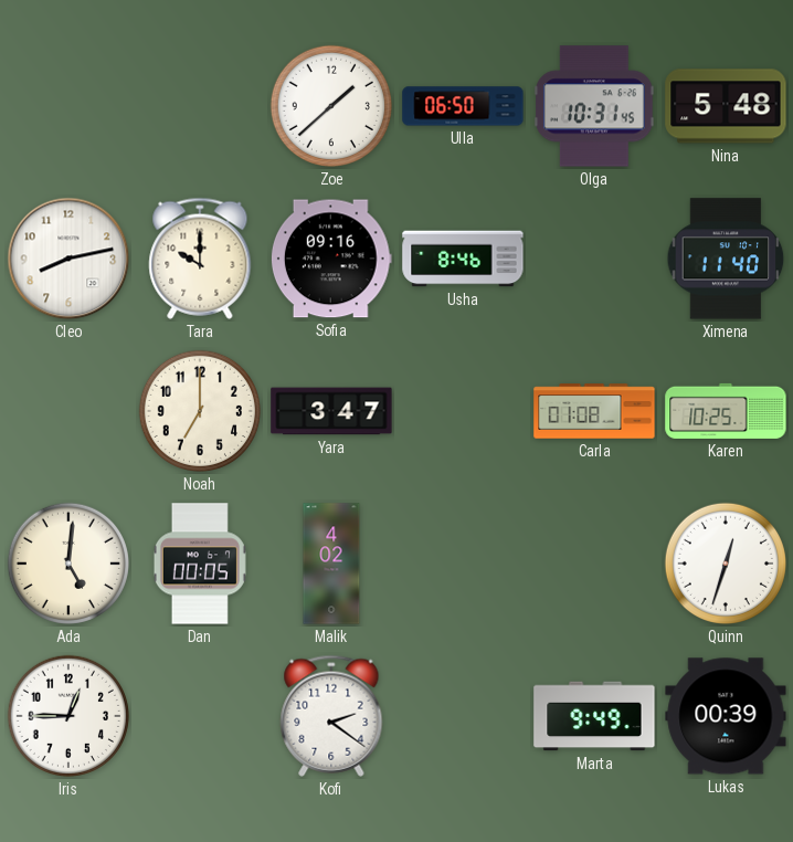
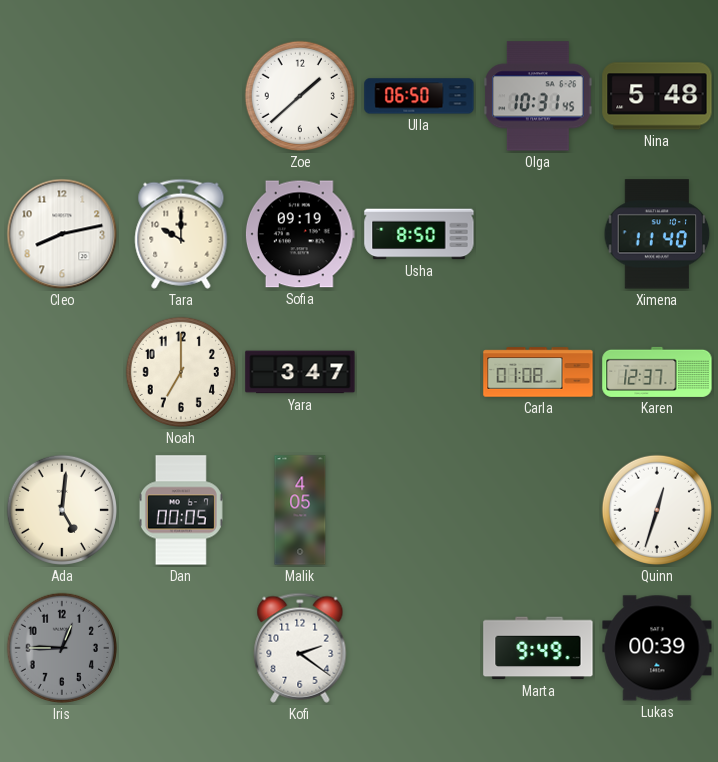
Sofia: 09:16 -> 09:19
Usha: 8:46 -> 8:50
Karen: 10:25 -> 12:37
Malik: 4:02 -> 4:05
Iris dial: white -> grey
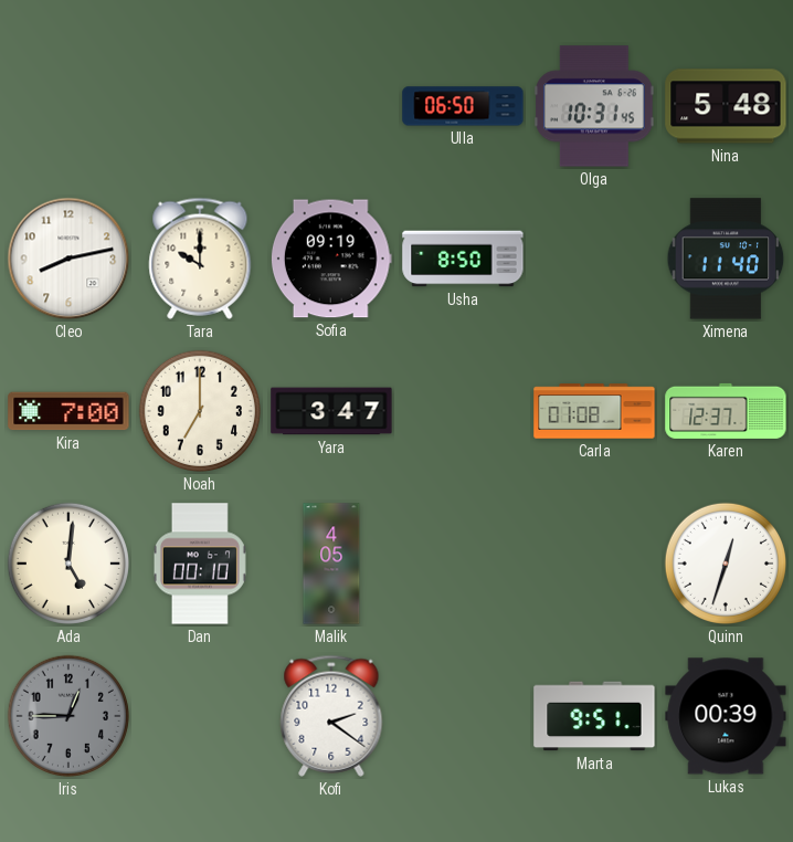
Zoe: 1:38 -> none
Kira: none -> 7:00
Dan: 00:05 -> 00:10
Marta: 9:49 -> 9:51
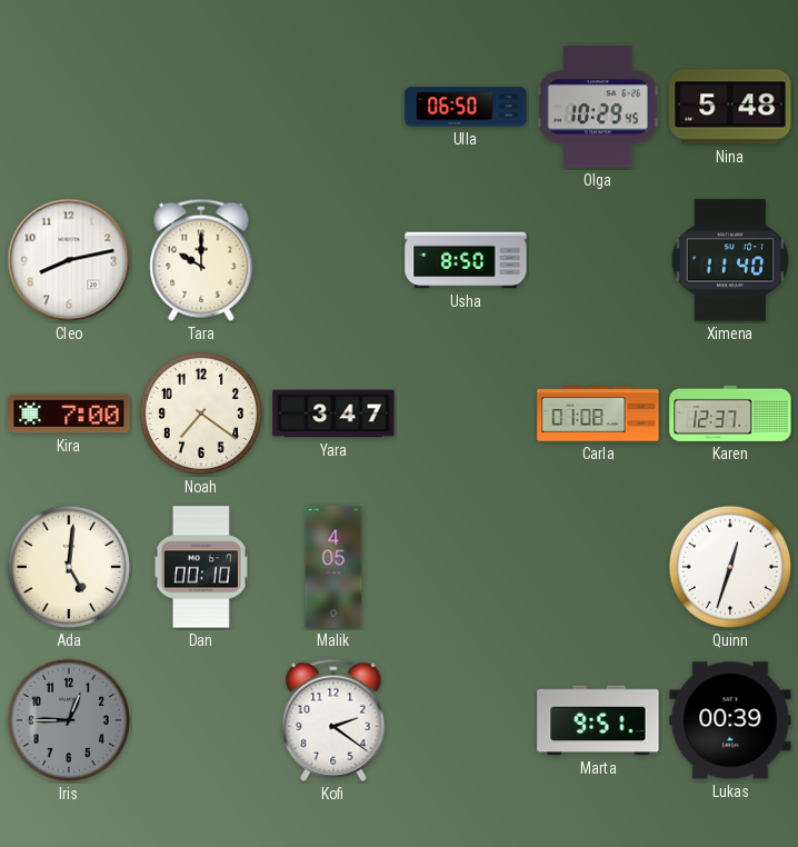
Olga: 10:31 -> 10:29
Sofia: 09:19 -> none
Noah: 7:00 -> 7:21
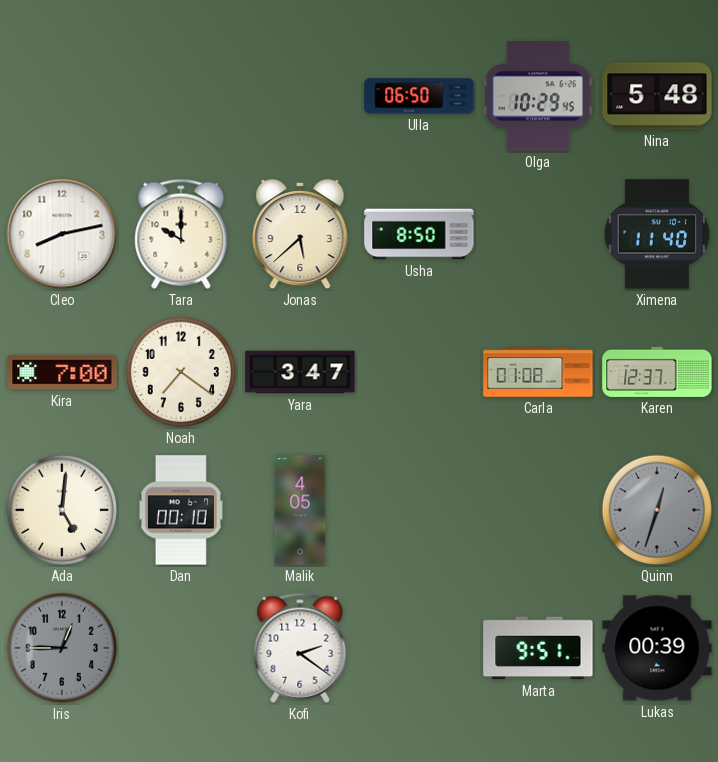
Jonas: none -> 5:38
Quinn dial: white -> grey
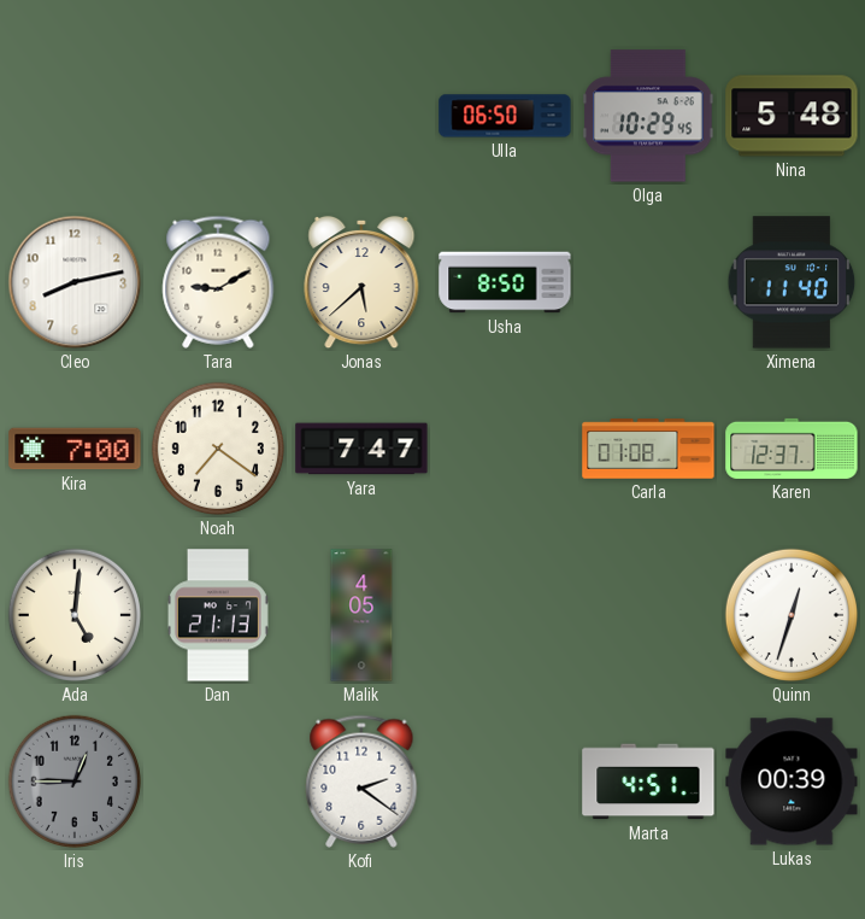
Tara: 10:00 -> 9:10
Yara: 3:47 -> 7:47
Dan: 00:10 -> 21:13
Quinn dial: grey -> white
Marta: 9:51 -> 4:51
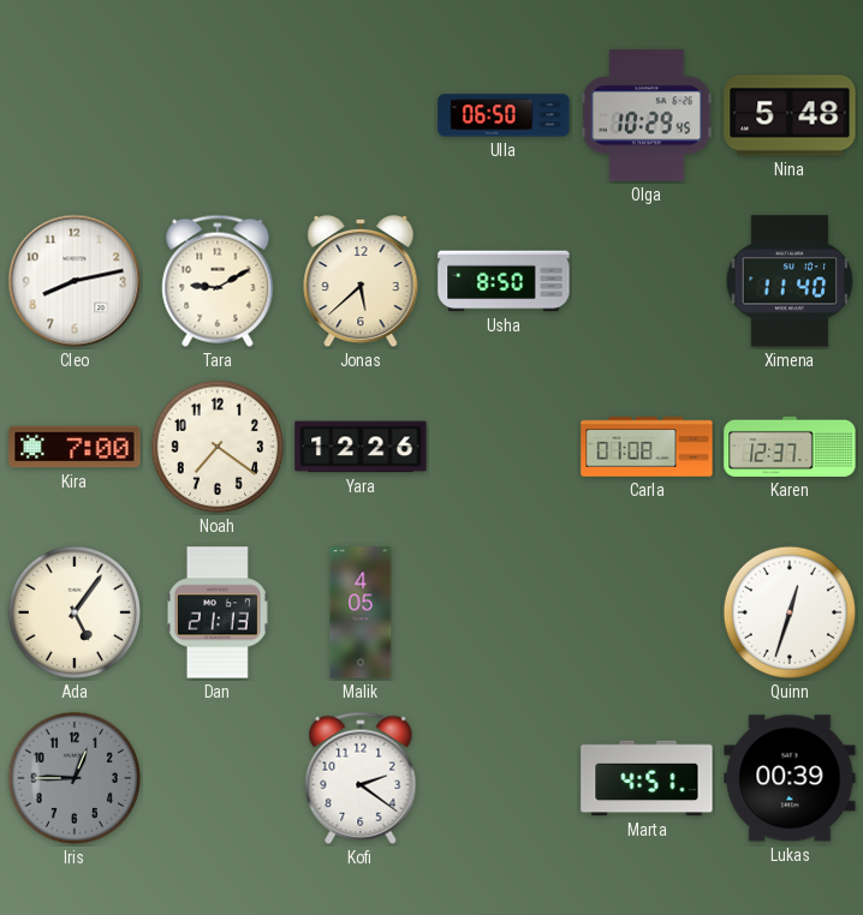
Yara: 7:47 -> 12:26
Ada: 5:01 -> 5:06
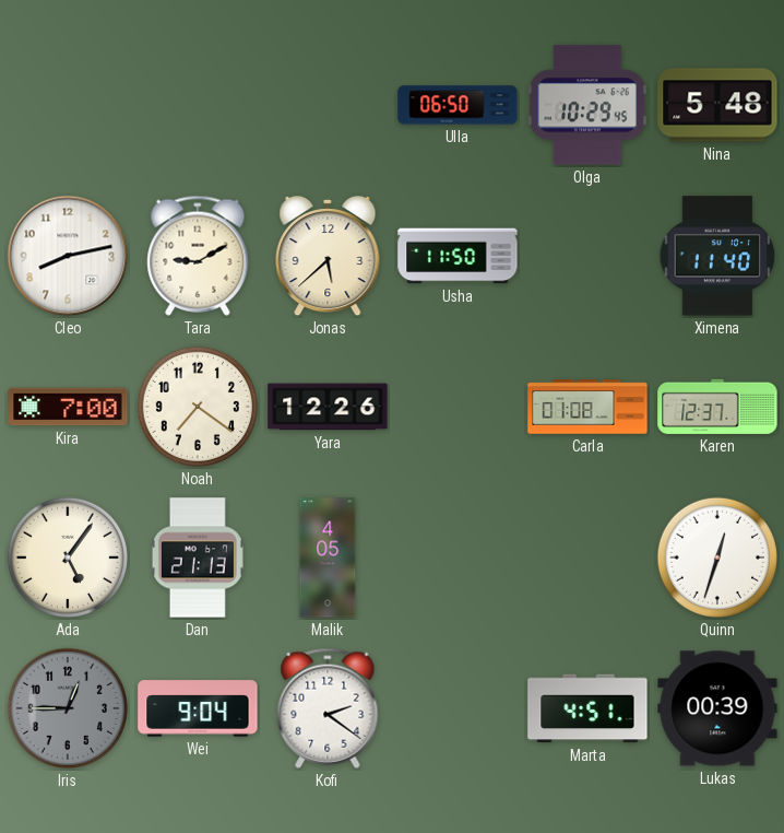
Usha: 8:50 -> 11:50
Wei: none -> 9:04
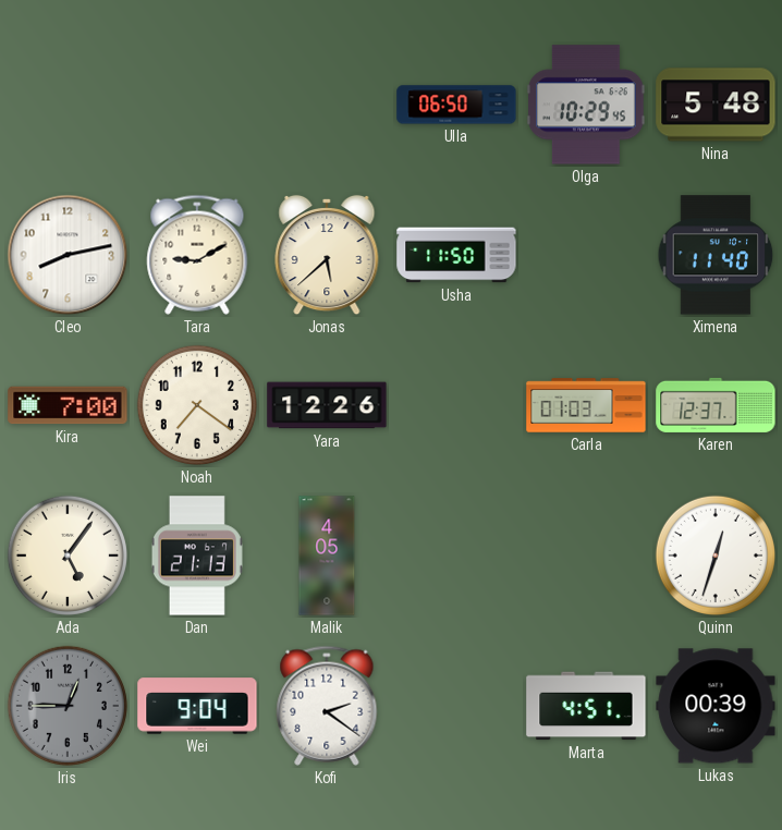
Carla: 01:08 -> 01:03
